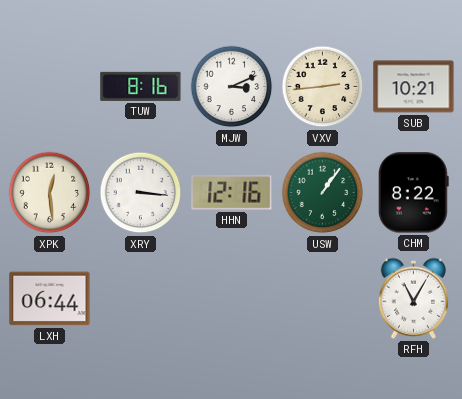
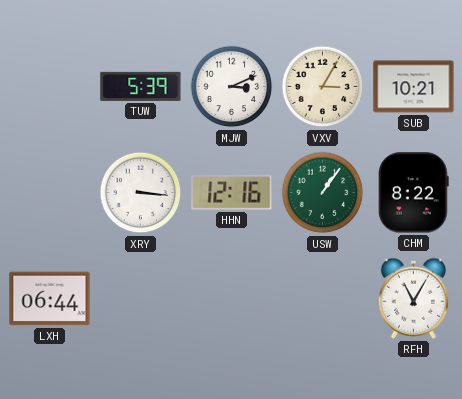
TUW: 8:16 -> 5:39
VXV: 2:44 -> 3:05
XPK: 12:29 -> none
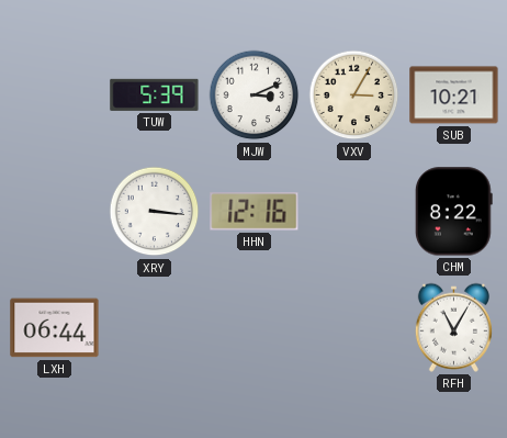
USW: 1:06 -> none
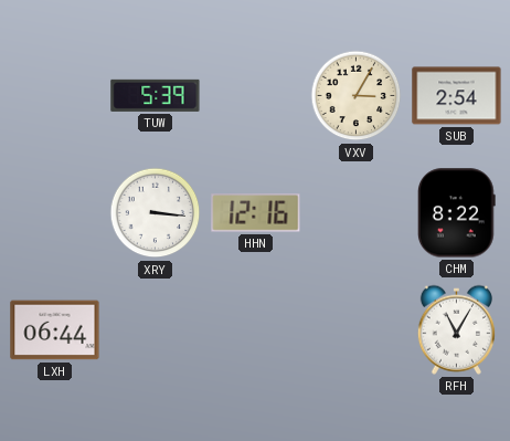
MJW: 3:11 -> none
SUB: 10:21 -> 2:54
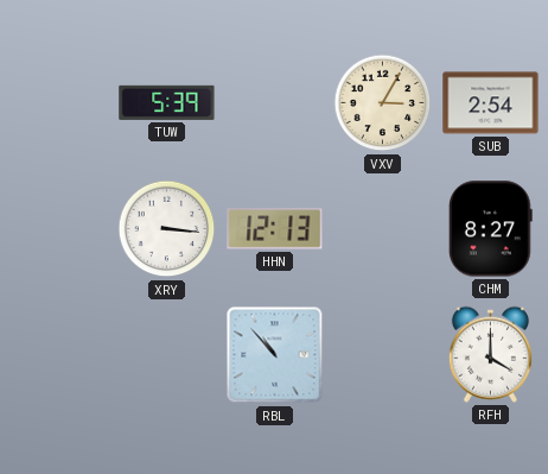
HHN: 12:16 -> 12:13
CHM: 8:22 -> 8:27
LXH: 06:44 -> none
RBL: none -> 10:53
RFH: 11:05 -> 4:00
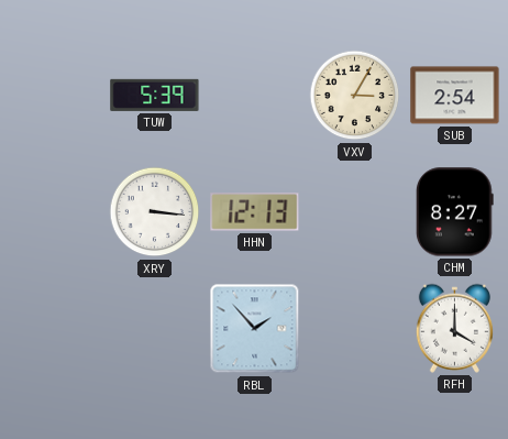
RBL: 10:53 -> 1:53
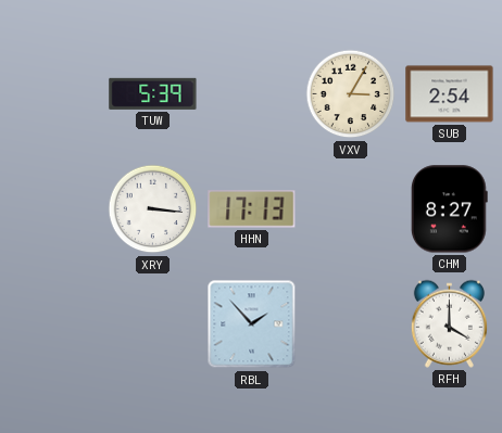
HHN: 12:13 -> 17:13
